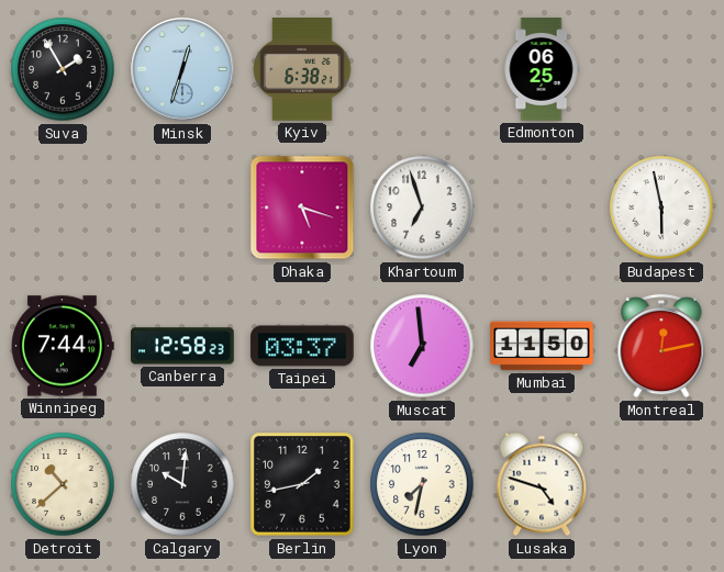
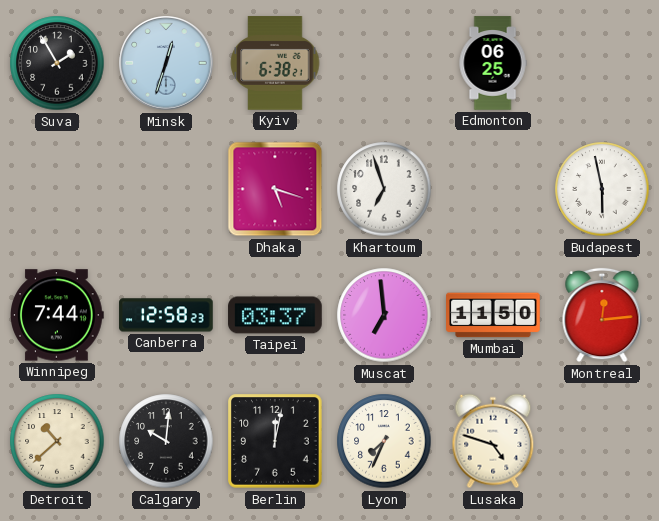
Montreal: 12:13 -> 12:14
Berlin: 1:43 -> 12:02
Lyon: 7:32 -> 7:34
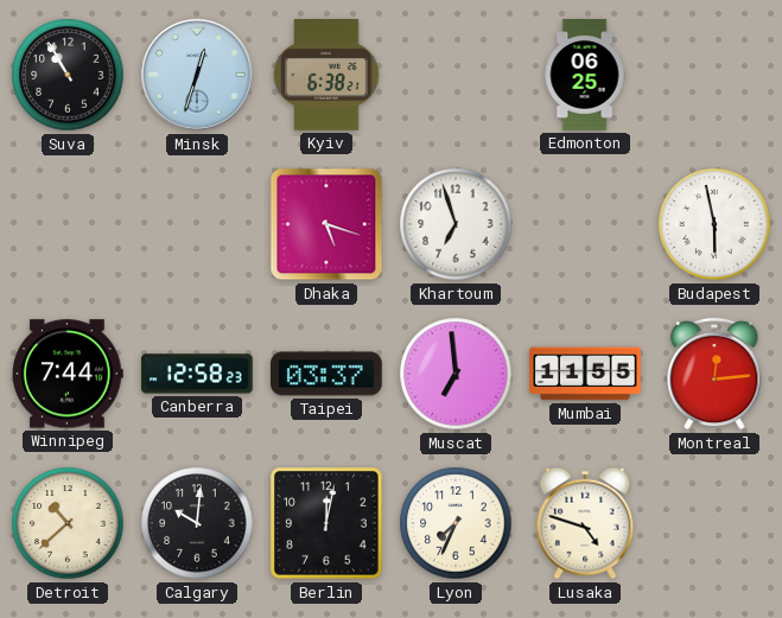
Suva: 1:55 -> 10:55
Mumbai: 11:50 -> 11:55
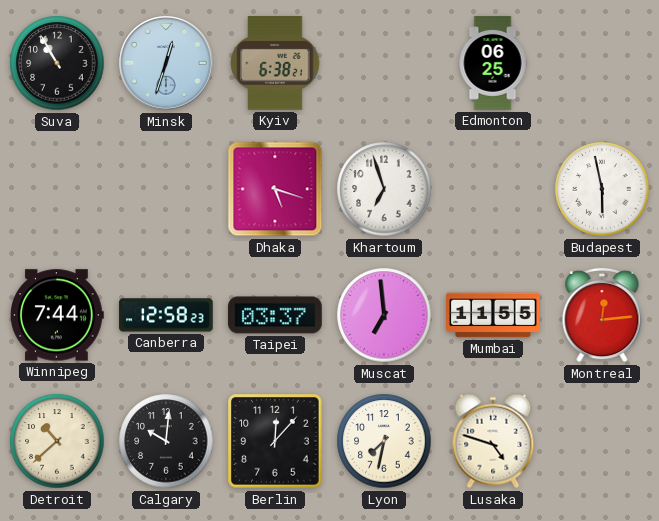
Berlin: 12:02 -> 12:07
Lyon: 7:34 -> 7:32
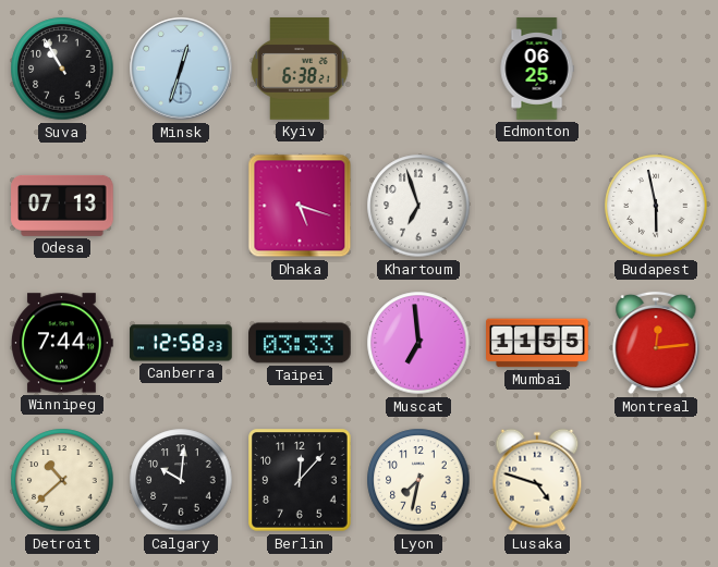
Odesa: none -> 07:13
Taipei: 03:37 -> 03:33
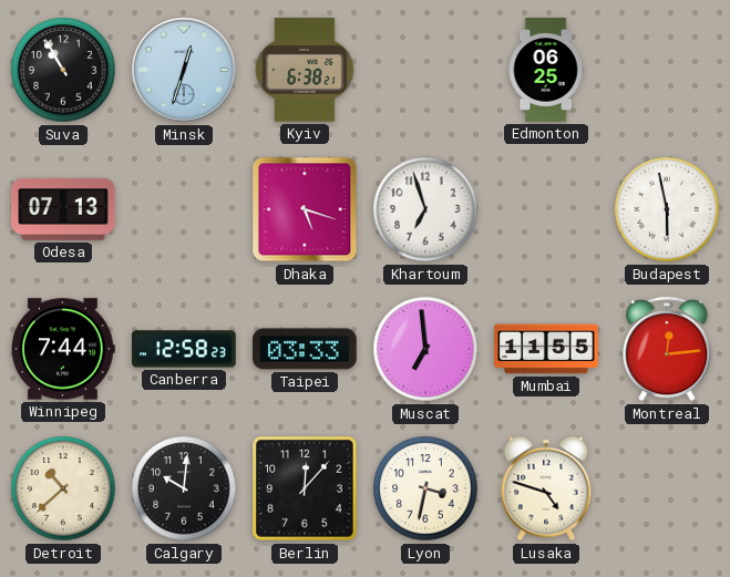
Lyon: 7:32 -> 3:32
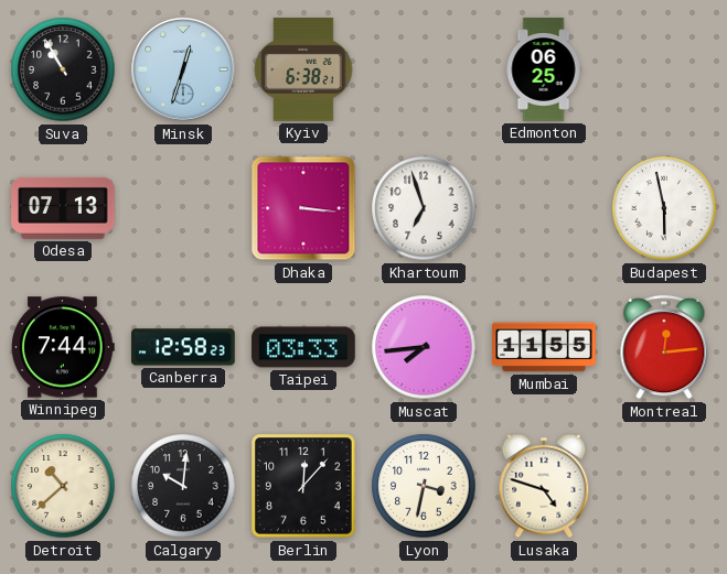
Dhaka: 5:18 -> 3:16
Muscat: 6:59 -> 7:44
